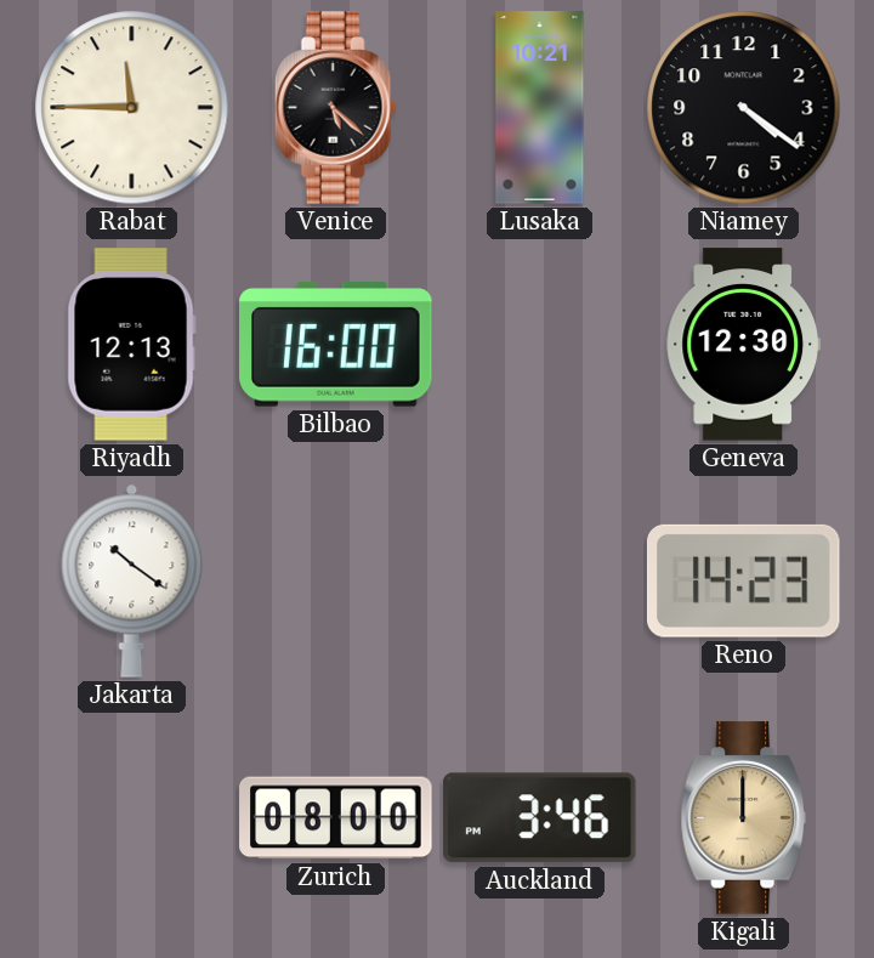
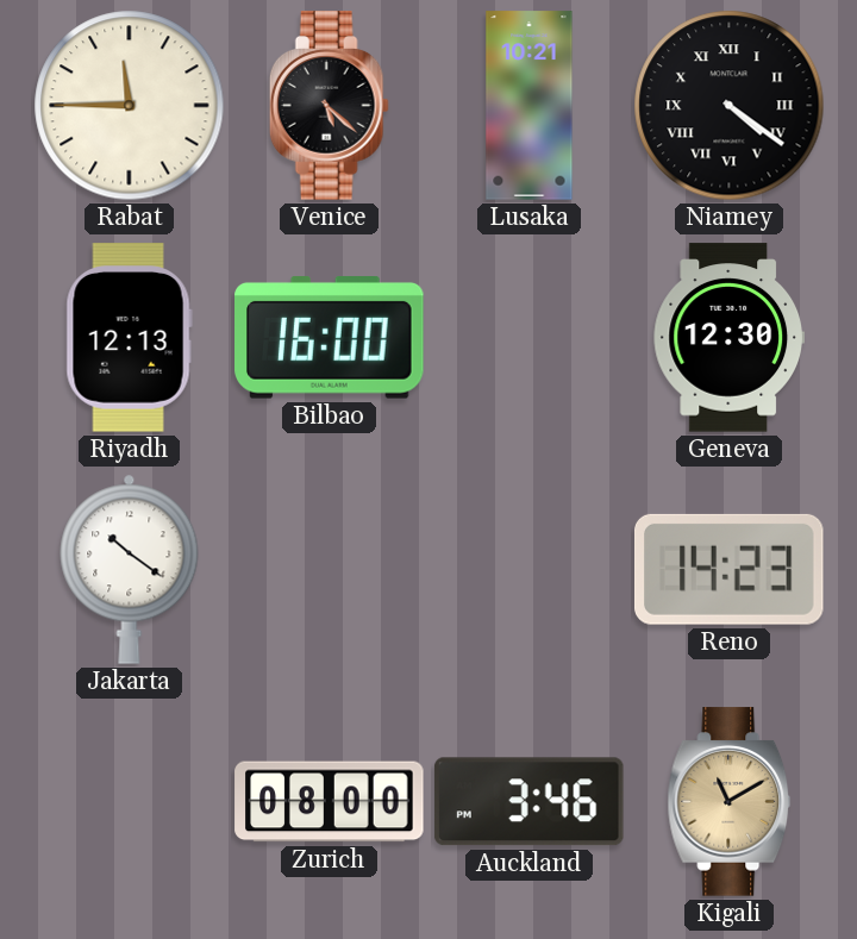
Niamey numerals: Arabic -> Roman
Kigali: 12:00 -> 11:10
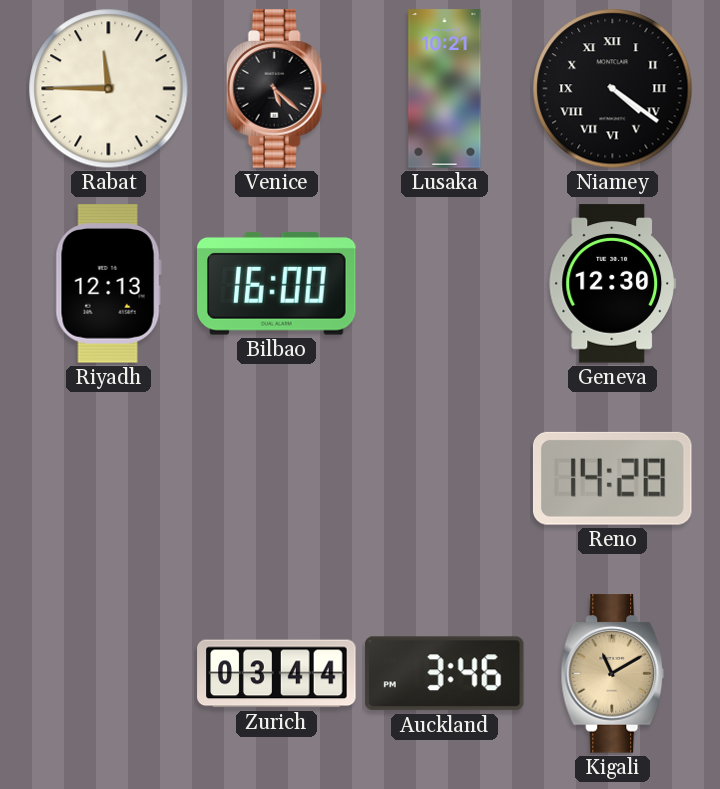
Jakarta: 10:21 -> none
Reno: 14:23 -> 14:28
Zurich: 08:00 -> 03:44
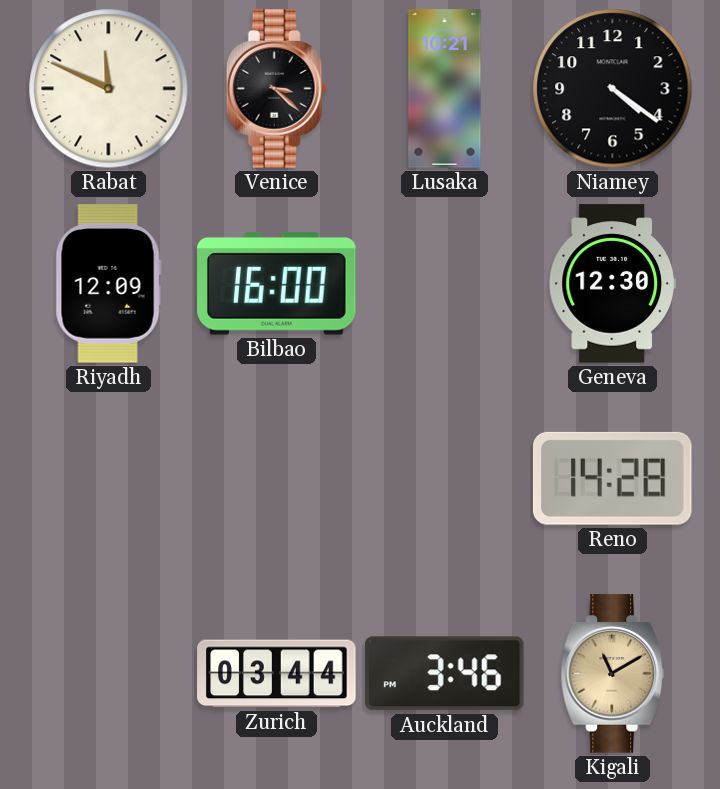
Rabat: 11:45 -> 11:49
Venice: 5:22 -> 3:22
Niamey numerals: Roman -> Arabic
Riyadh: 12:13 -> 12:09
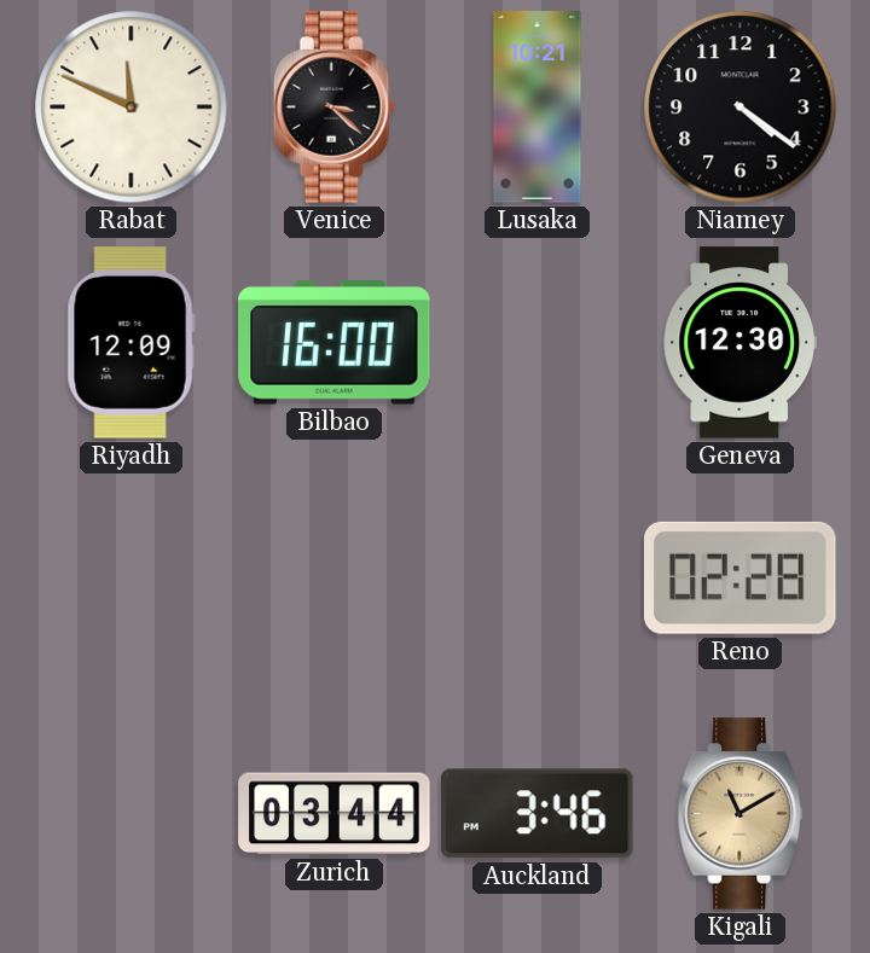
Reno: 14:28 -> 02:28
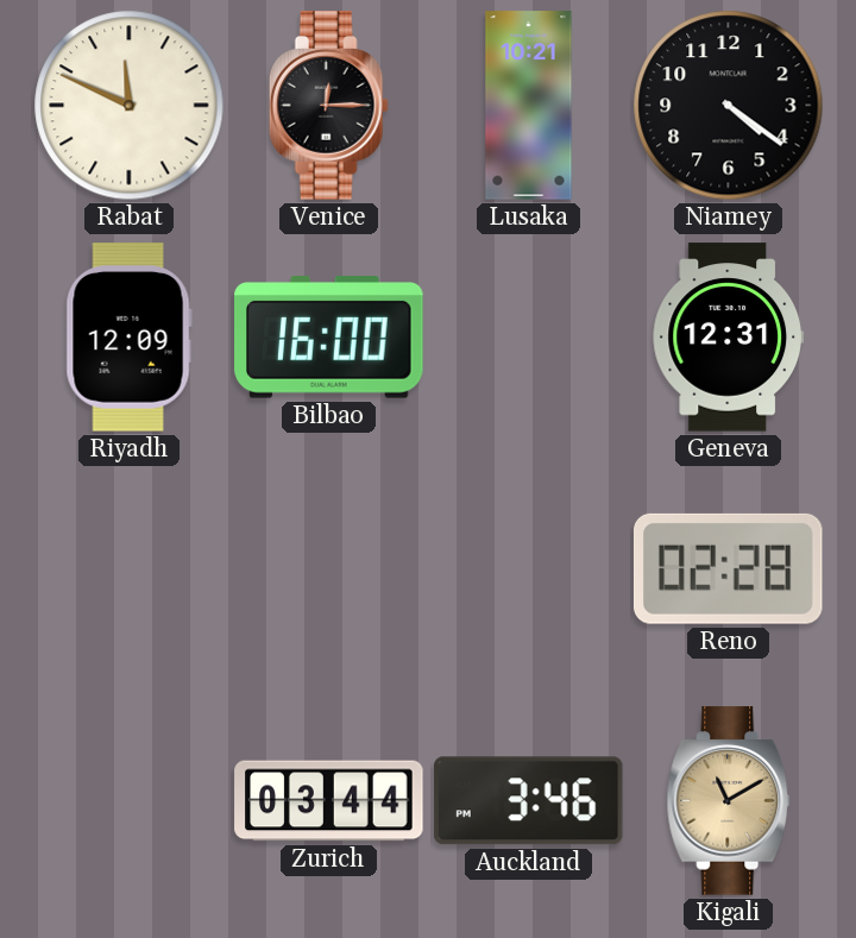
Venice: 3:22 -> 12:15
Geneva: 12:30 -> 12:31
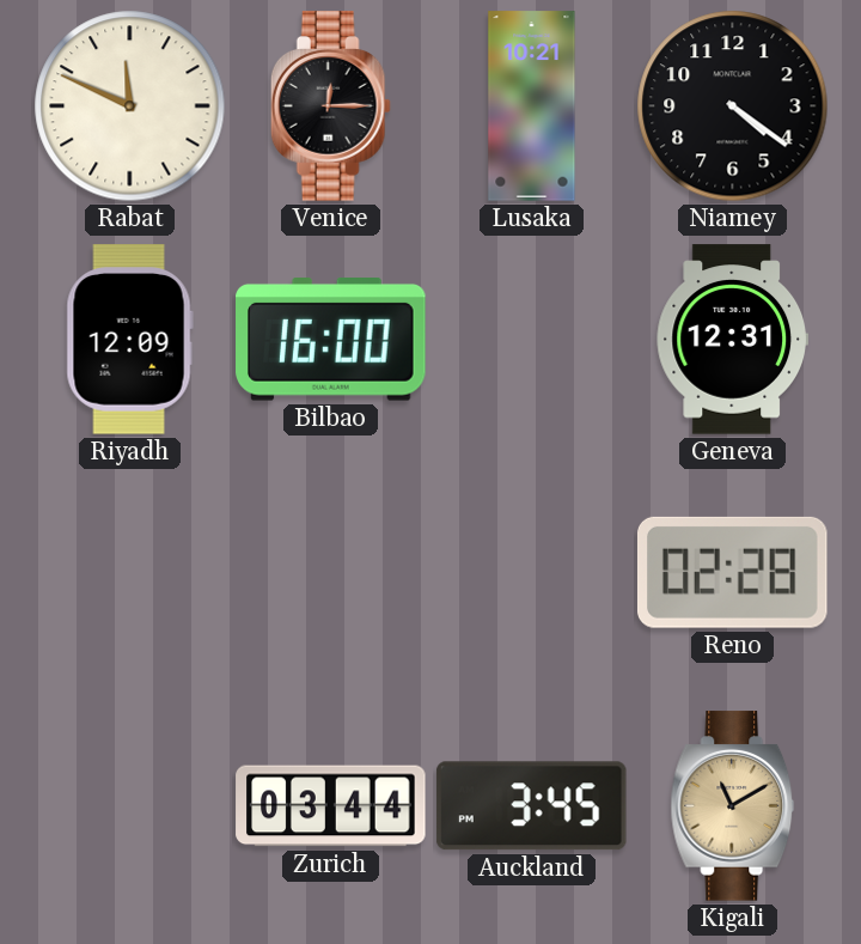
Auckland: 3:46 -> 3:45
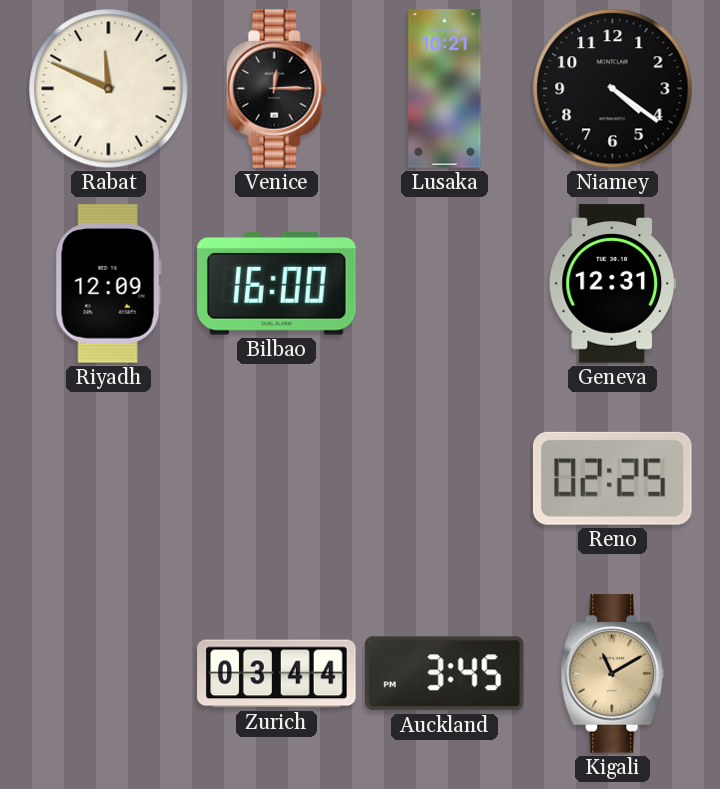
Reno: 02:28 -> 02:25
